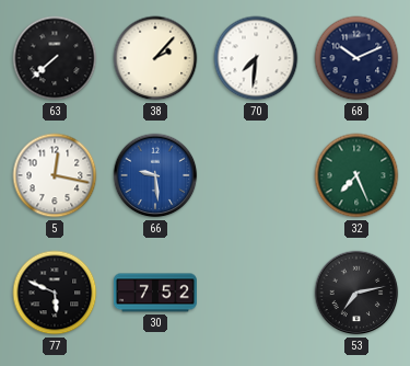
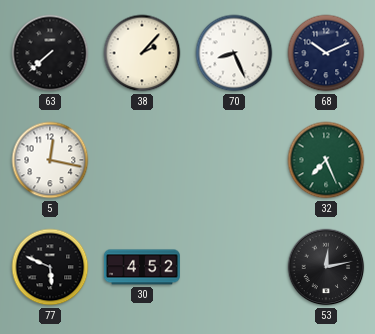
70: 7:31 -> 8:26
66: 9:29 -> none
30: 7:52 -> 4:52
53: 7:13 -> 12:13
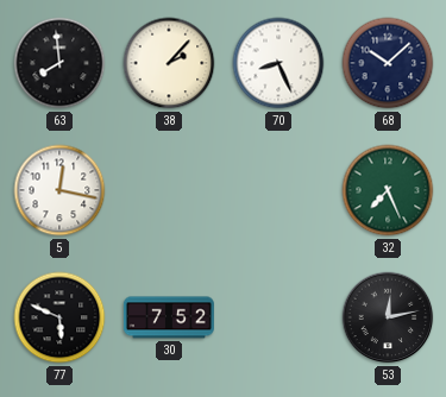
63: 7:38 -> 7:59
68: 10:11 -> 10:08
30: 4:52 -> 7:52
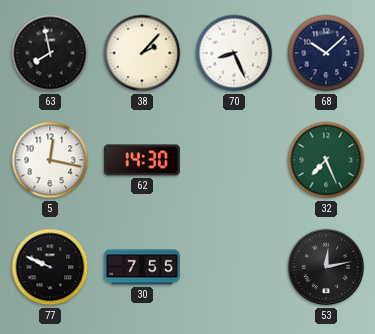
63: 7:59 -> 7:58
62: none -> 14:30
77: 5:49 -> 9:49
30: 7:52 -> 7:55
